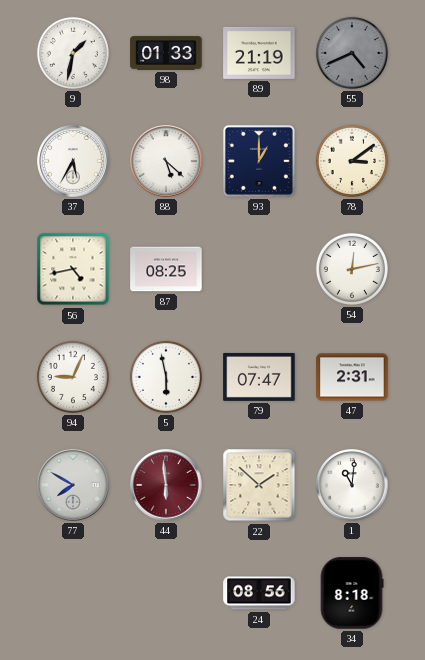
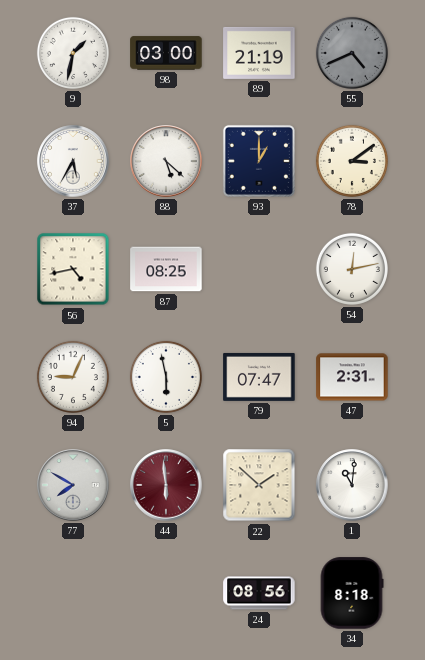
98: 01:33 -> 03:00
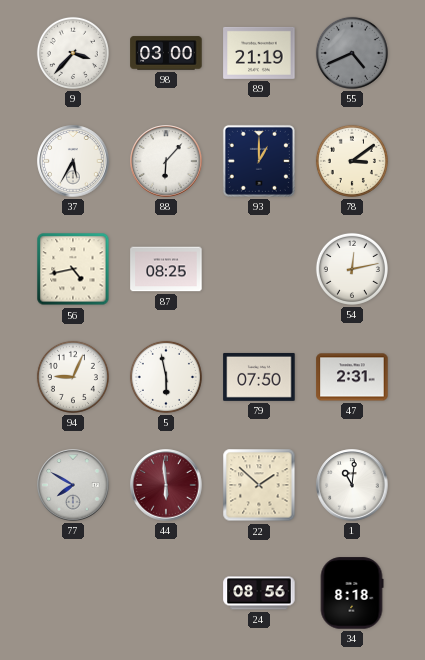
9: 1:32 -> 3:37
88: 5:22 -> 6:07
79: 07:47 -> 07:50
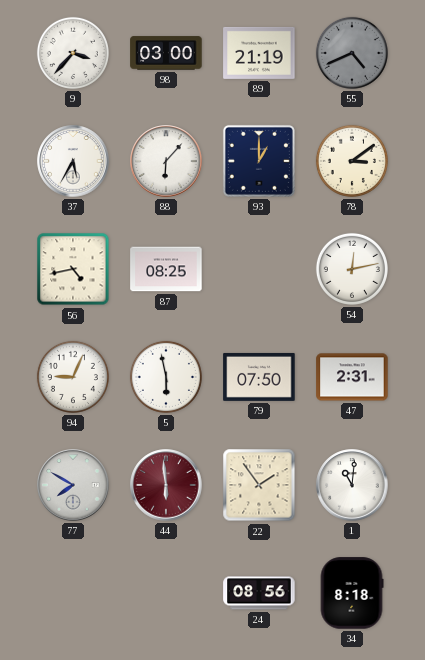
22: 1:52 -> 1:54
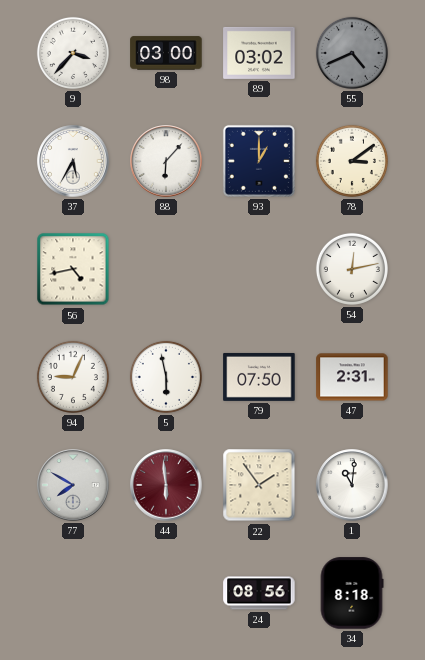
89: 21:19 -> 03:02
87: 08:25 -> none
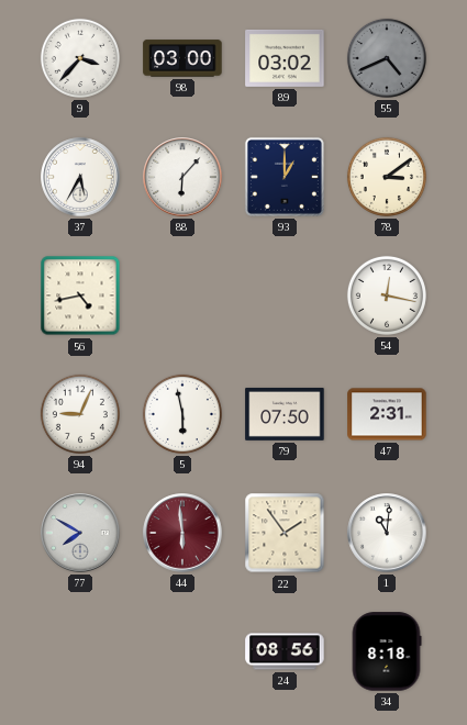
54: 12:13 -> 12:17
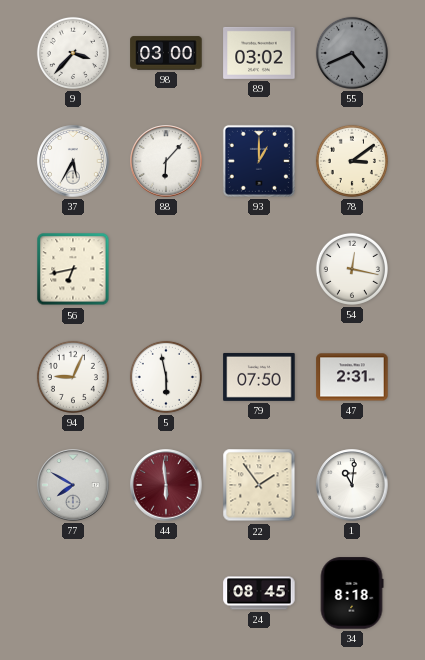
56: 4:43 -> 6:43
24: 08:56 -> 08:45
